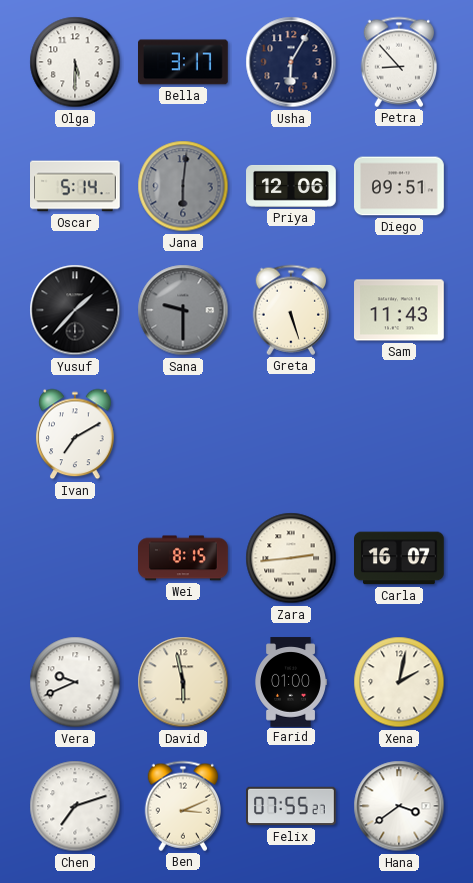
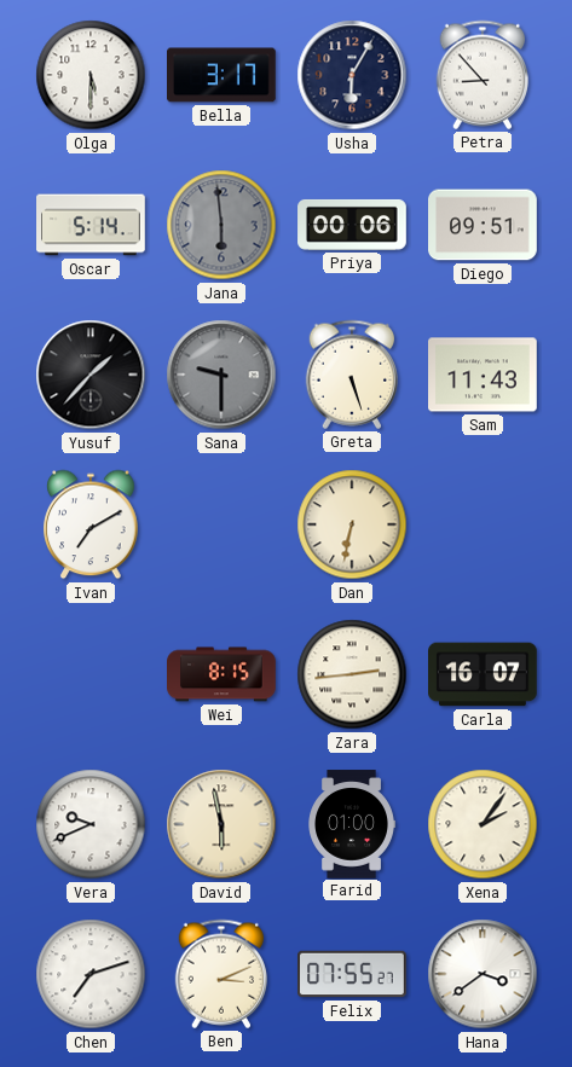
Jana: 6:01 -> 5:59
Priya: 12:06 -> 00:06
Dan: none -> 6:32
Xena: 2:02 -> 2:06
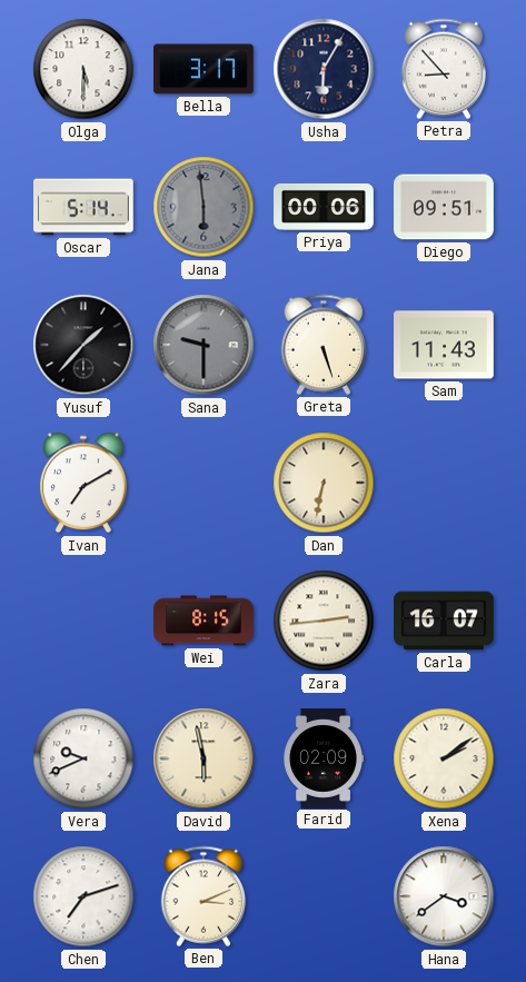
Farid: 01:00 -> 02:09
Xena: 2:06 -> 2:09
Felix: 07:55 -> none
